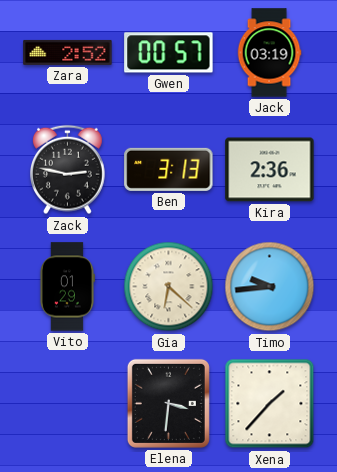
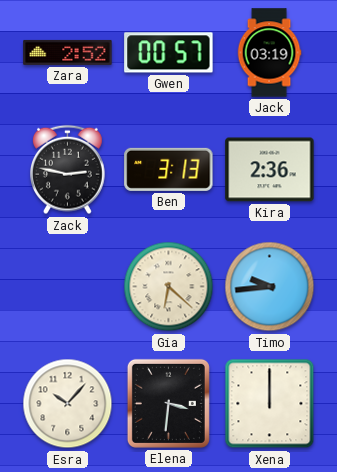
Vito: 01:29 -> none
Esra: none -> 10:07
Xena: 1:37 -> 12:00
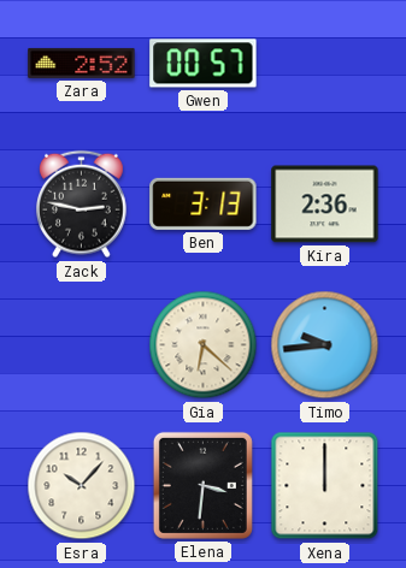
Jack: 03:19 -> none
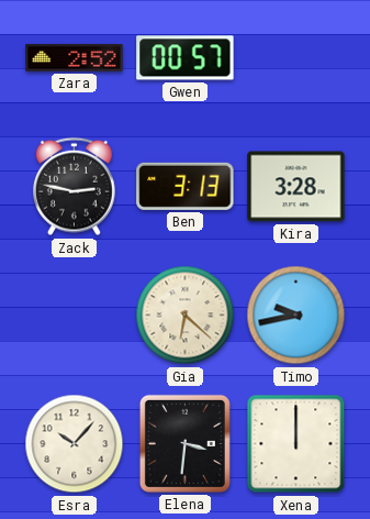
Kira: 2:36 -> 3:28
Timo: 9:44 -> 9:43
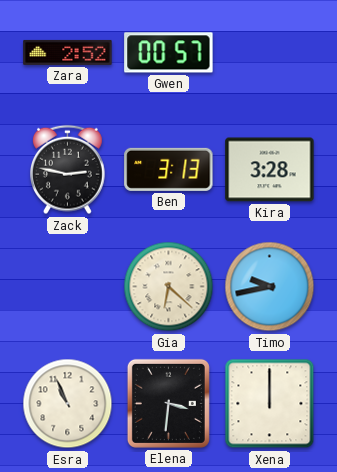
Esra: 10:07 -> 10:56
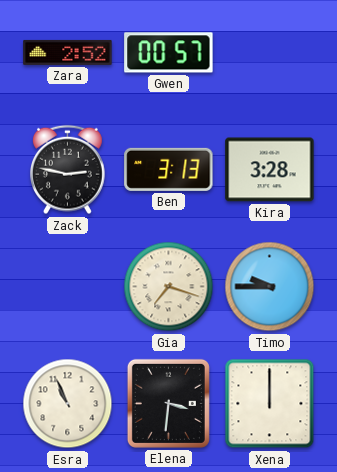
Gia: 6:22 -> 7:18
Timo: 9:43 -> 9:45
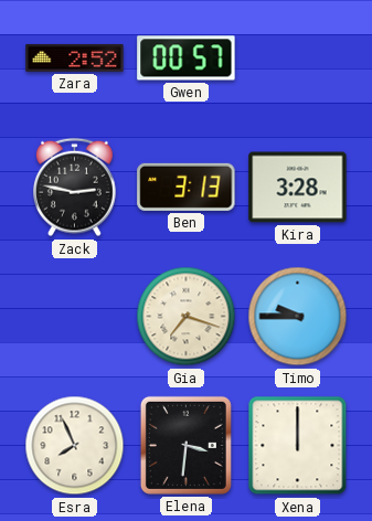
Esra: 10:56 -> 7:56
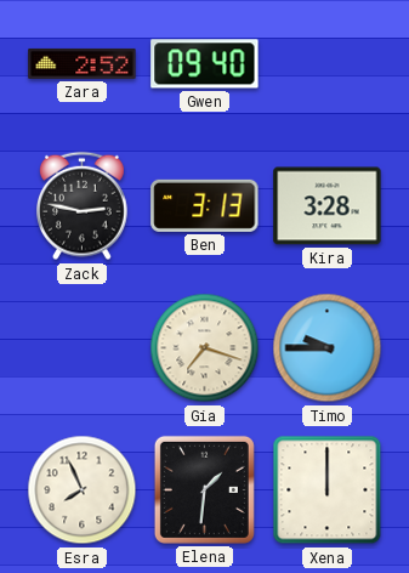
Gwen: 00:57 -> 09:40
Elena: 3:31 -> 1:31
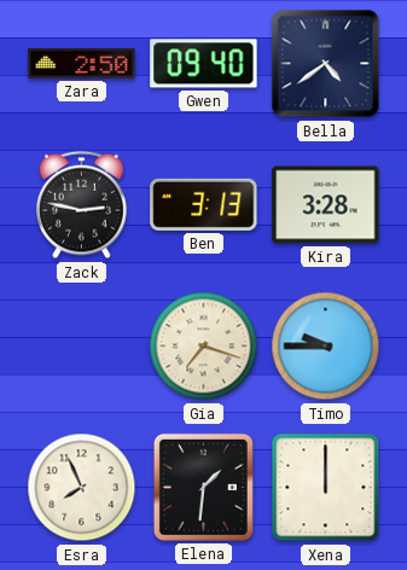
Zara: 2:52 -> 2:50
Bella: none -> 4:39
